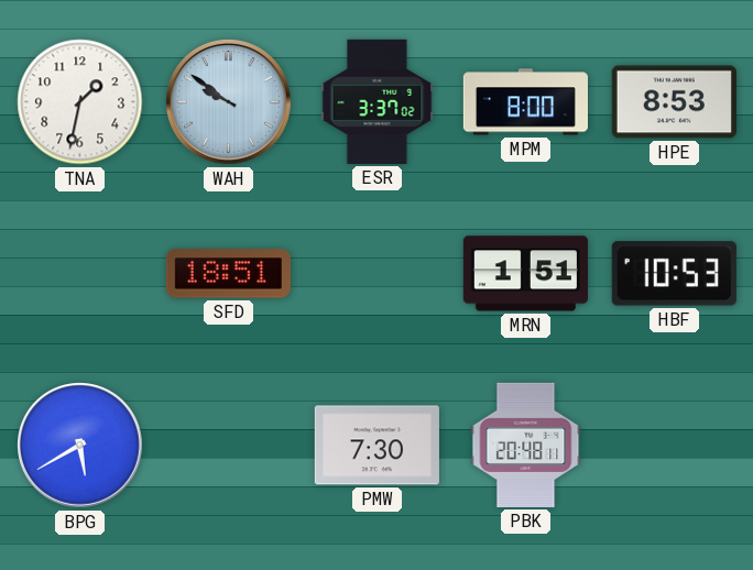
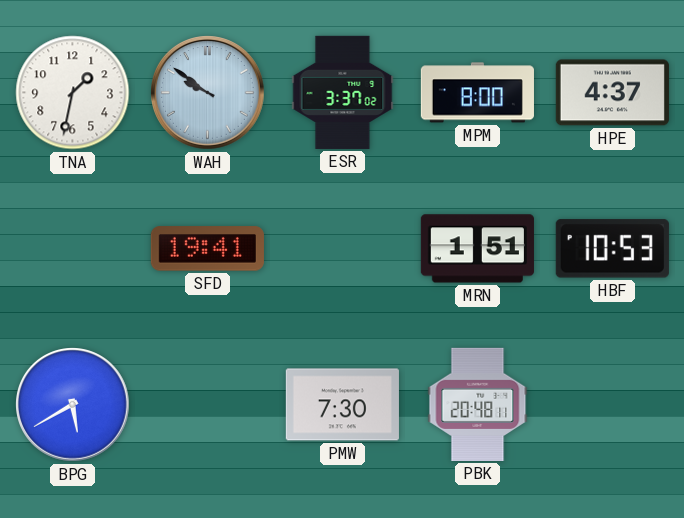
HPE: 8:53 -> 4:37
SFD: 18:51 -> 19:41
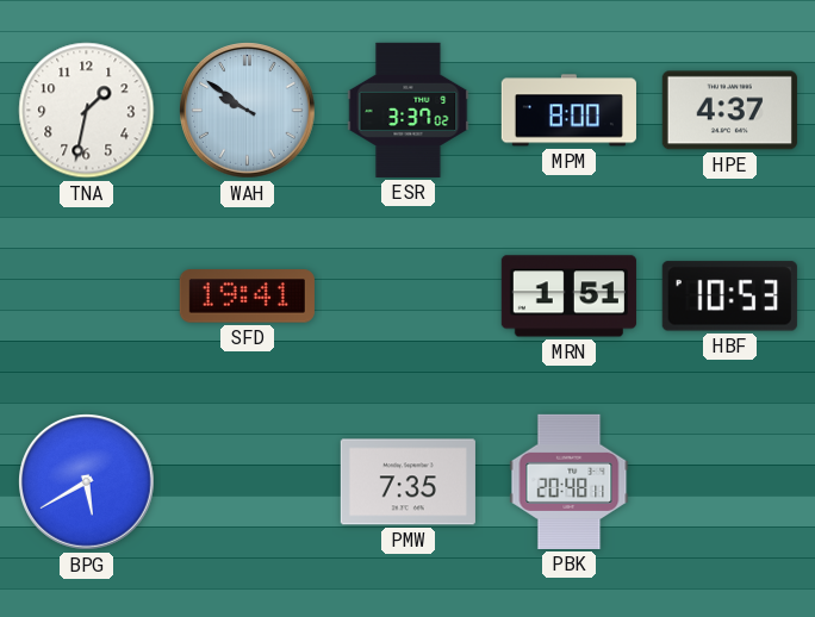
PMW: 7:30 -> 7:35
